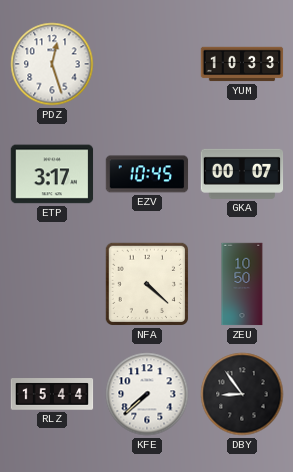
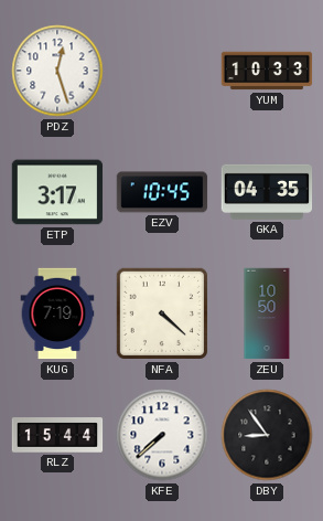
GKA: 00:07 -> 04:35
KUG: none -> 7:19
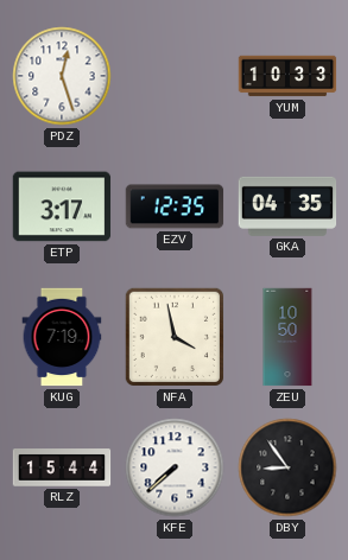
EZV: 10:45 -> 12:35
NFA: 4:22 -> 3:58
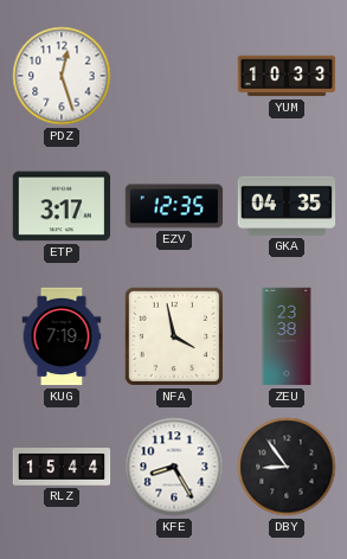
ZEU: 10:50 -> 23:38
KFE: 7:38 -> 8:25
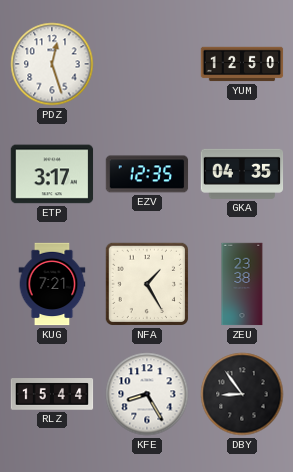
YUM: 10:33 -> 12:50
KUG: 7:19 -> 7:21
NFA: 3:58 -> 1:25
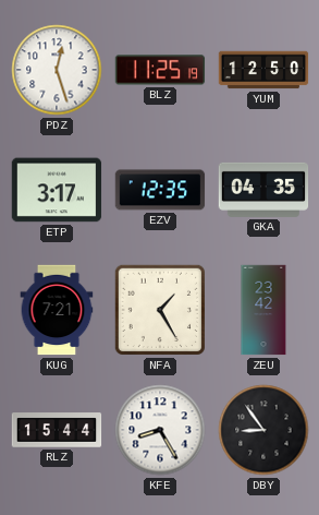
BLZ: none -> 11:25
ZEU: 23:38 -> 23:42
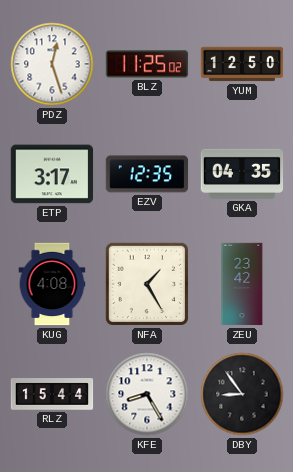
BLZ: 11:25:19 -> 11:25:02
KUG: 7:21 -> 4:08
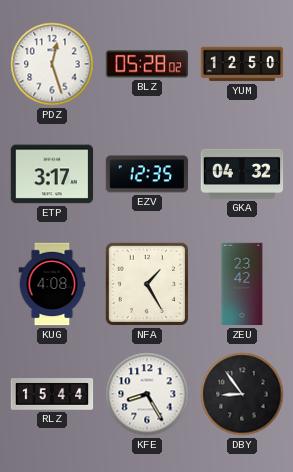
BLZ: 11:25 -> 05:28
GKA: 04:35 -> 04:32
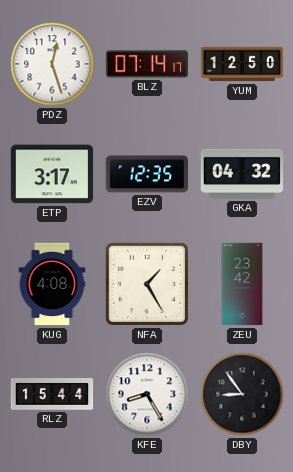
BLZ: 05:28 -> 07:14
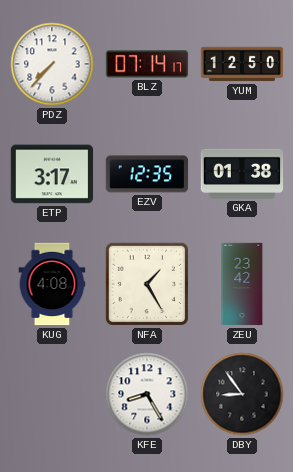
PDZ: 12:27 -> 7:37
GKA: 04:32 -> 01:38
RLZ: 15:44 -> none
